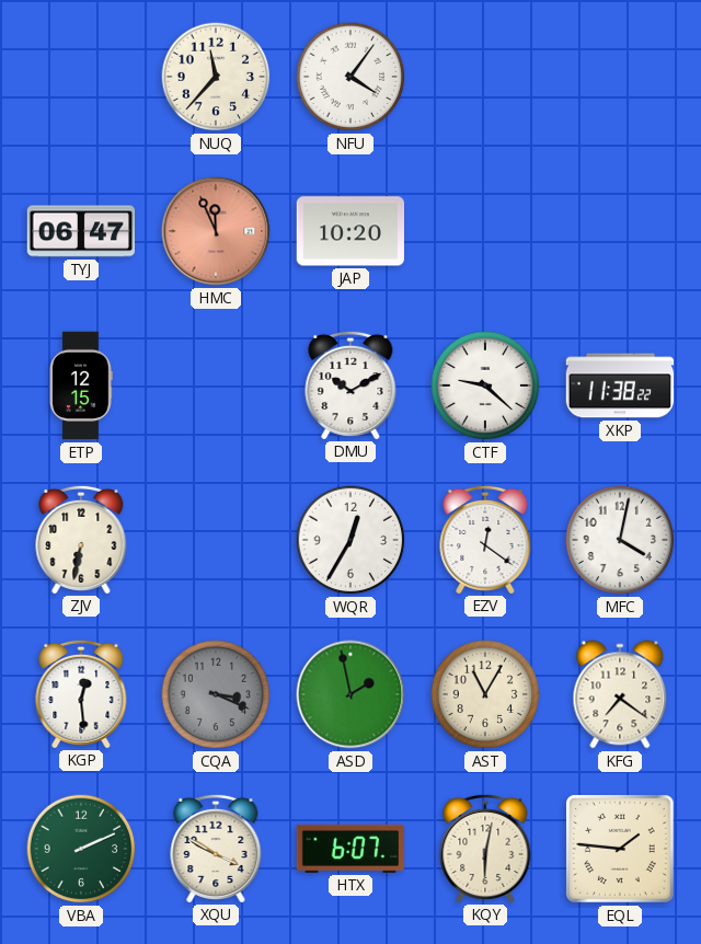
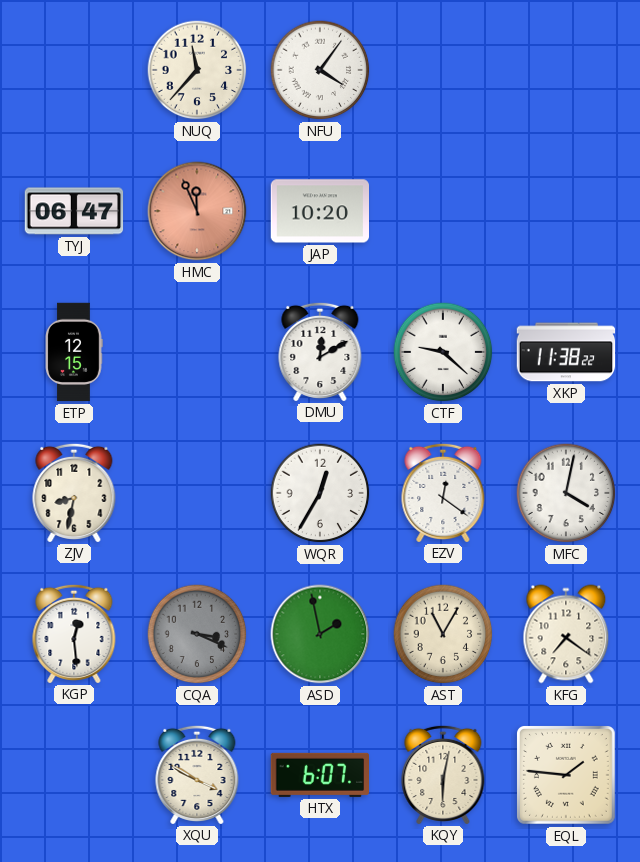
DMU: 10:10 -> 12:10
ZJV: 6:32 -> 8:32
VBA: 2:11 -> none
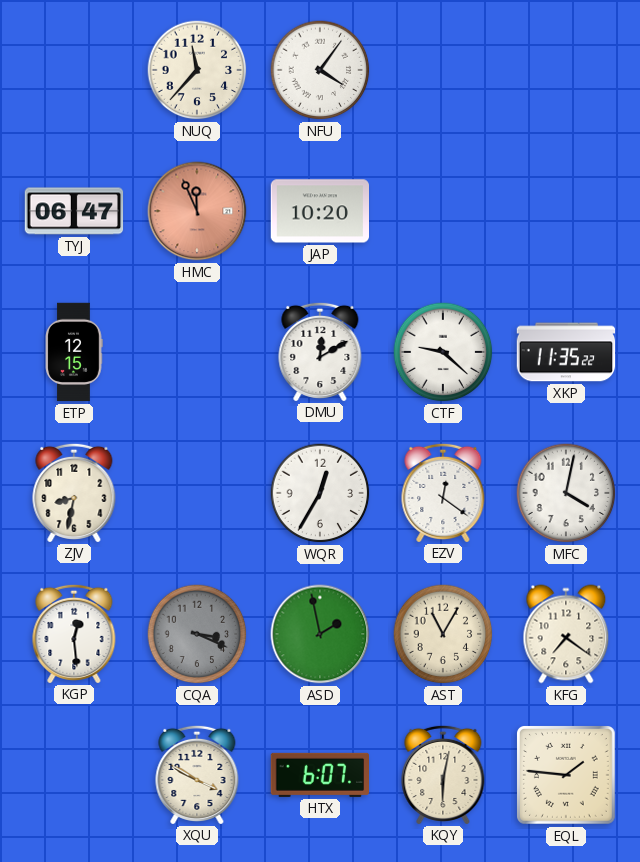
XKP: 11:38 -> 11:35
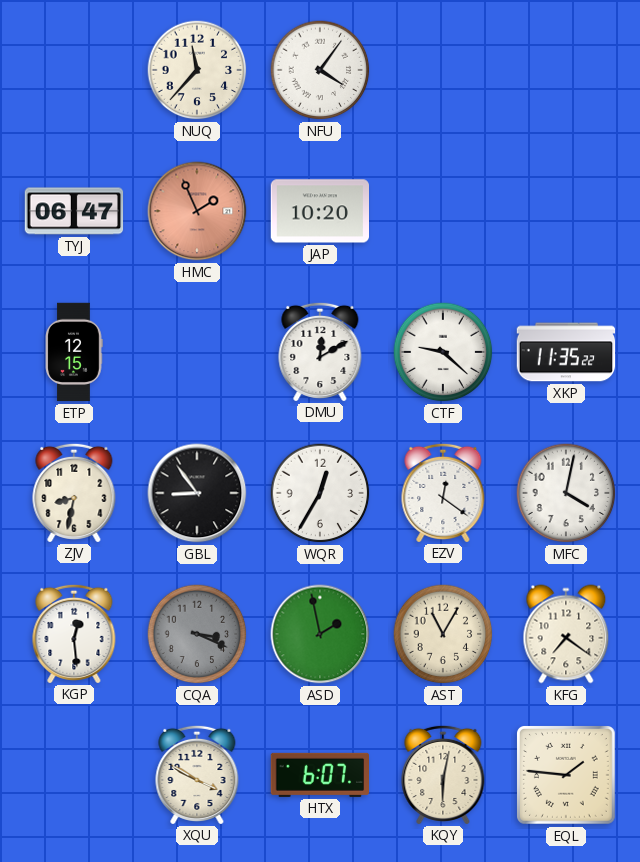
HMC: 11:56 -> 1:56
GBL: none -> 8:54
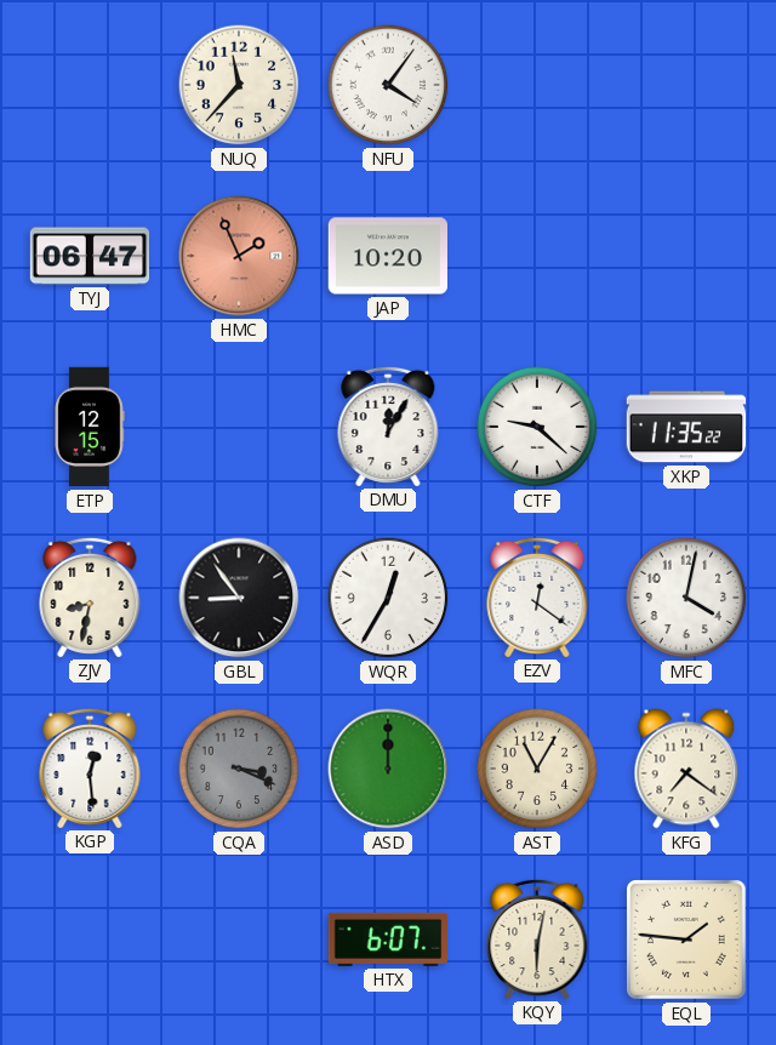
DMU: 12:10 -> 12:05
ASD: 1:58 -> 12:00
XQU: 3:50 -> none
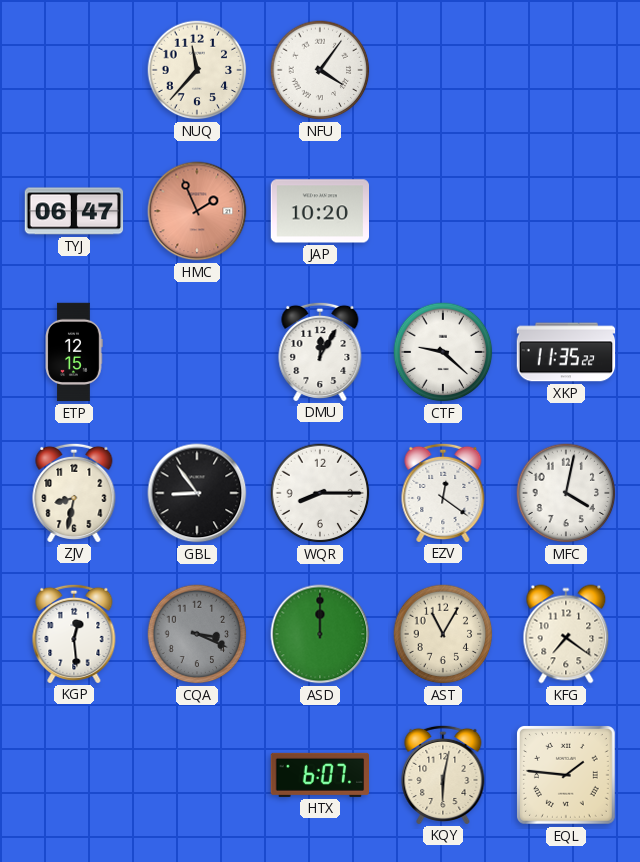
WQR: 12:35 -> 8:15
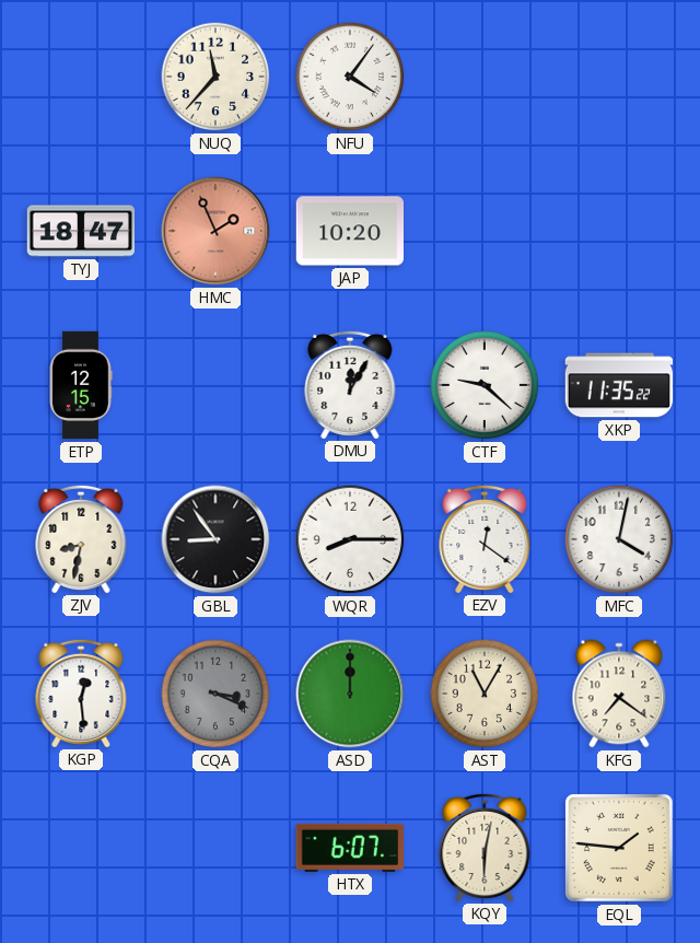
TYJ: 06:47 -> 18:47
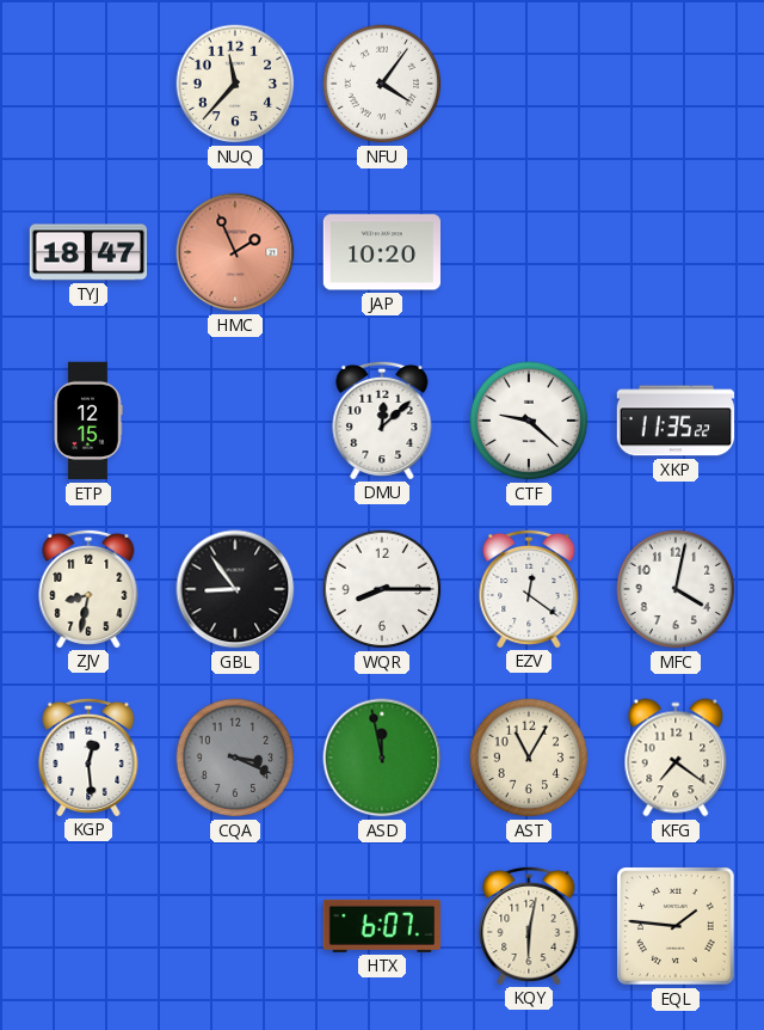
DMU: 12:05 -> 12:08
ASD: 12:00 -> 11:58
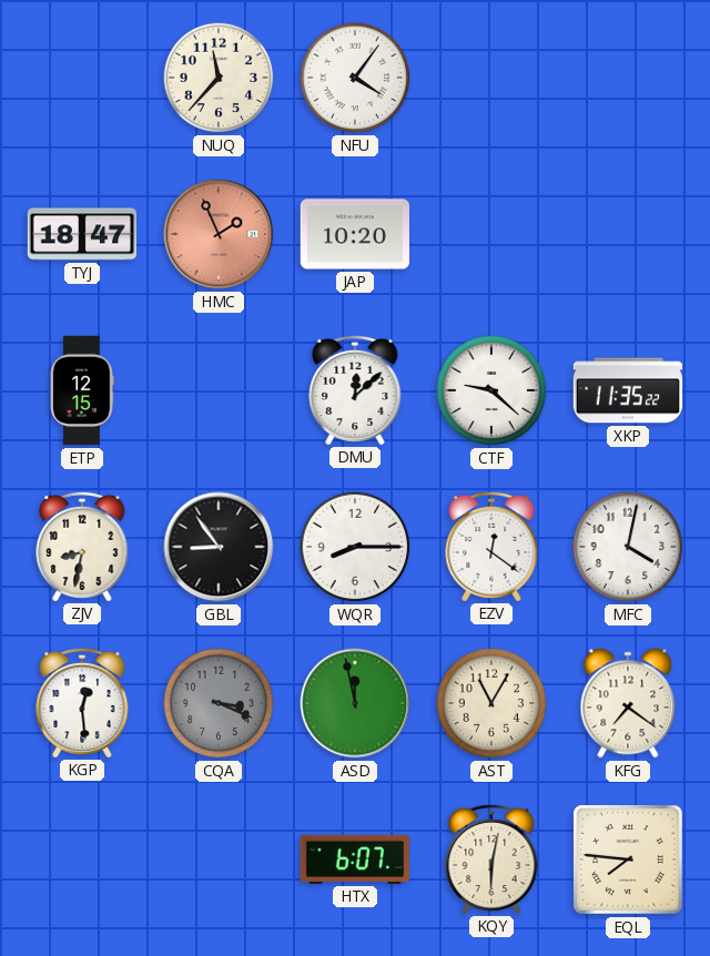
EQL: 1:46 -> 7:46
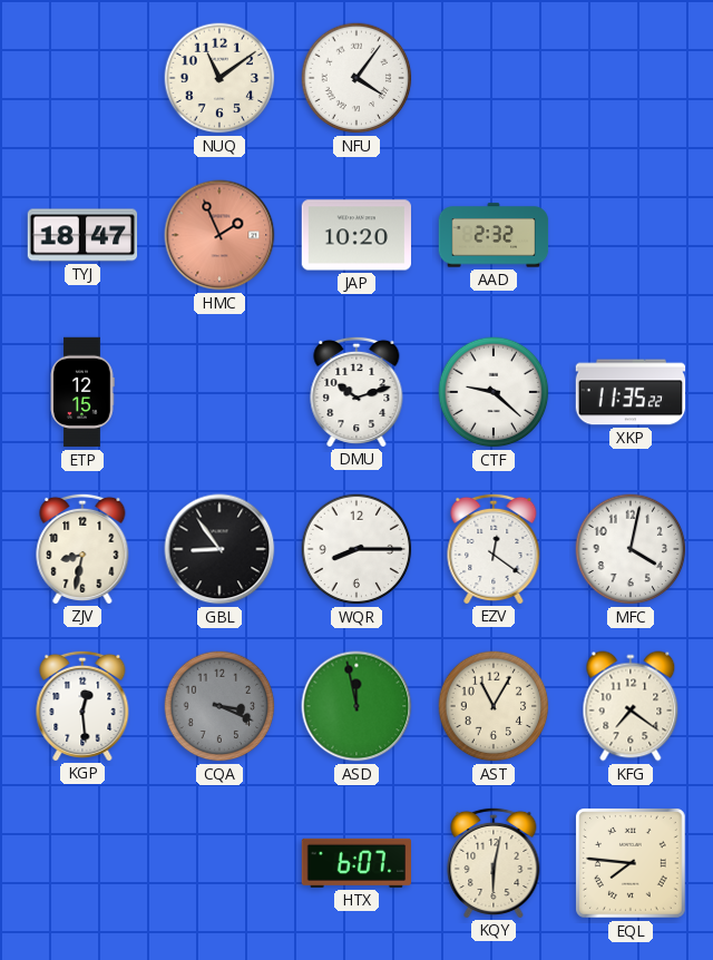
NUQ: 11:37 -> 11:09
AAD: none -> 2:32
DMU: 12:08 -> 10:12
